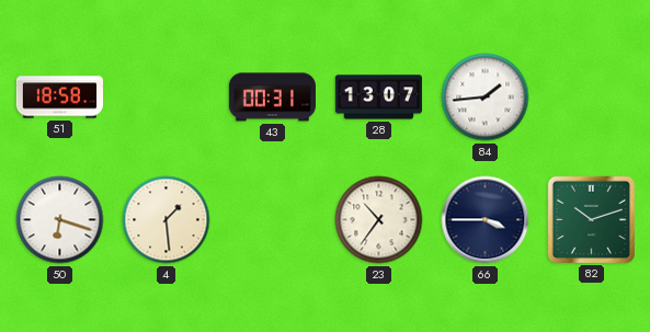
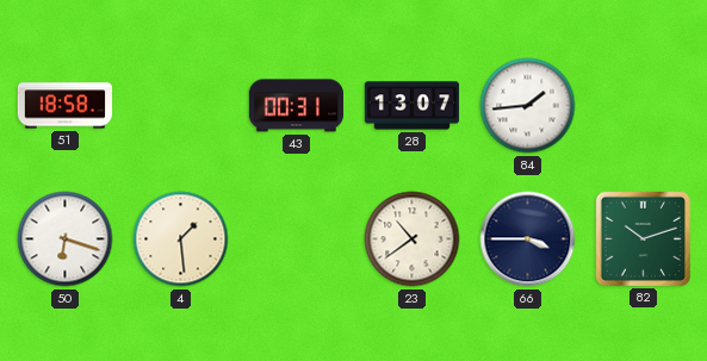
23: 10:36 -> 10:39
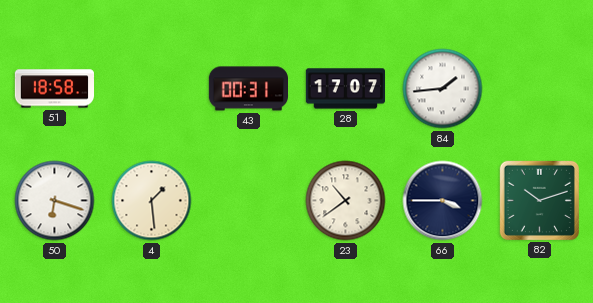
28: 13:07 -> 17:07
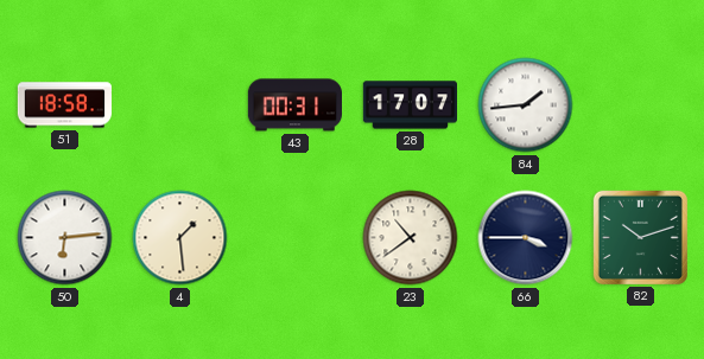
50: 6:18 -> 6:14
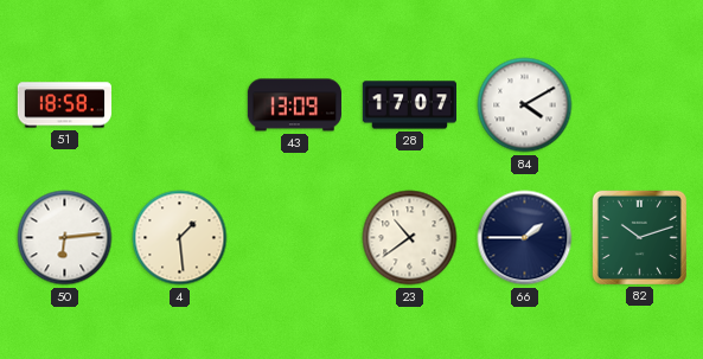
43: 00:31 -> 13:09
84: 1:44 -> 4:10
66: 3:45 -> 1:45
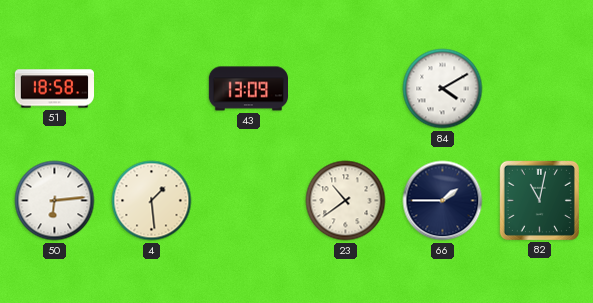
28: 17:07 -> none
82: 10:12 -> 11:02
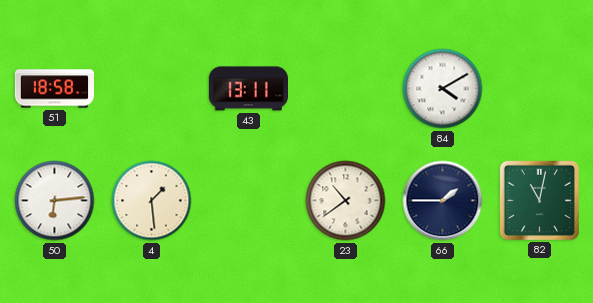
43: 13:09 -> 13:11
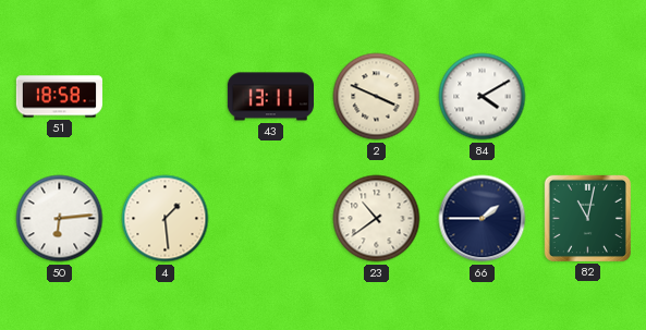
2: none -> 3:49
